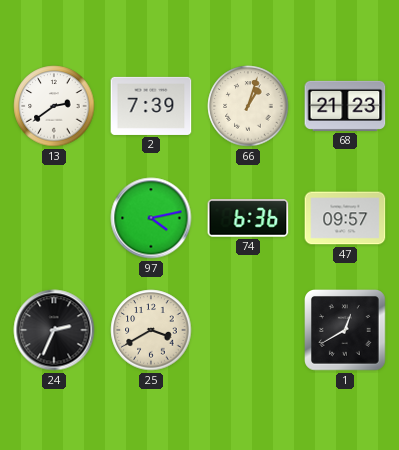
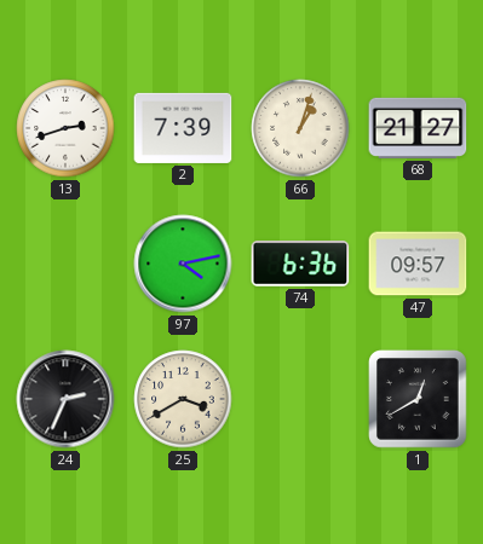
13: 2:39 -> 2:42
68: 21:23 -> 21:27
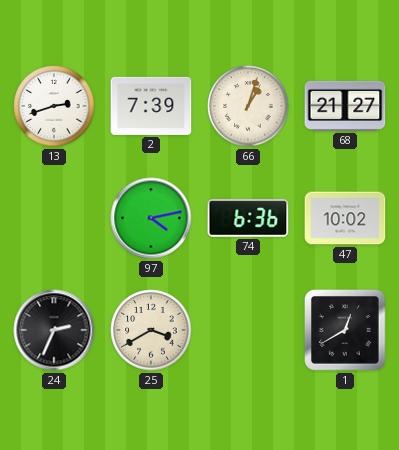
47: 09:57 -> 10:02
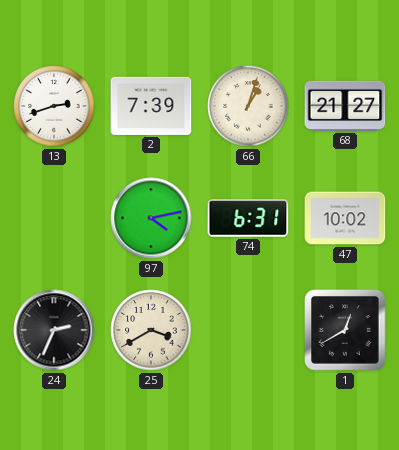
74: 6:36 -> 6:31
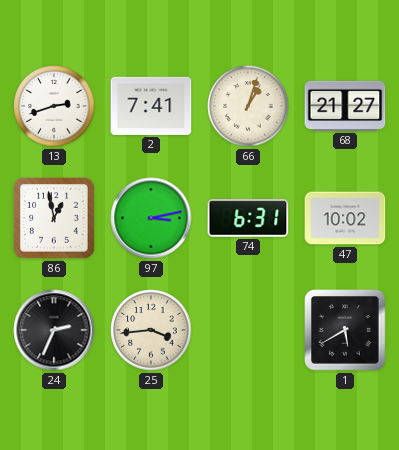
2: 7:39 -> 7:41
86: none -> 12:58
97: 4:13 -> 3:13
25: 3:40 -> 3:44
1: 12:40 -> 5:40
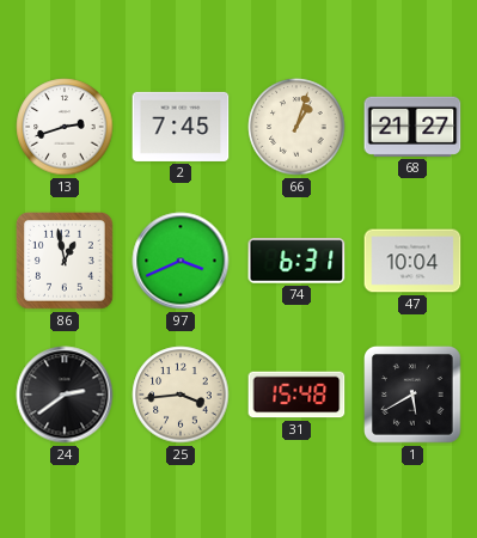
2: 7:41 -> 7:45
97: 3:13 -> 3:41
47: 10:02 -> 10:04
24: 2:34 -> 2:39
31: none -> 15:48
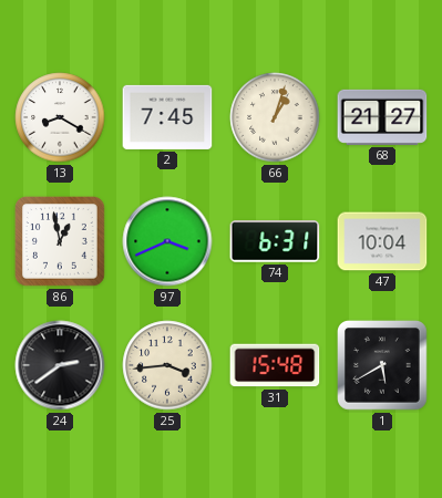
13: 2:42 -> 8:20
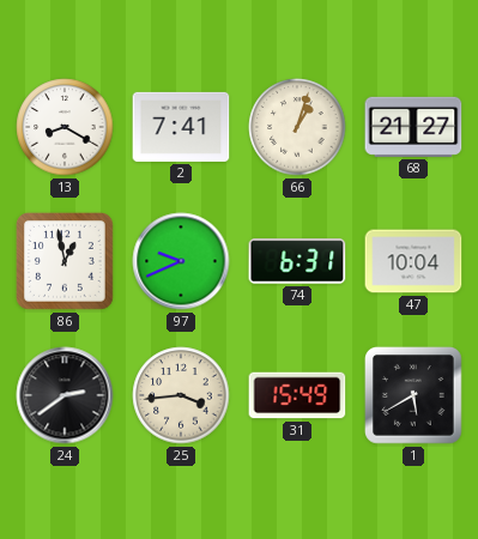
2: 7:45 -> 7:41
97: 3:41 -> 9:41
31: 15:48 -> 15:49
